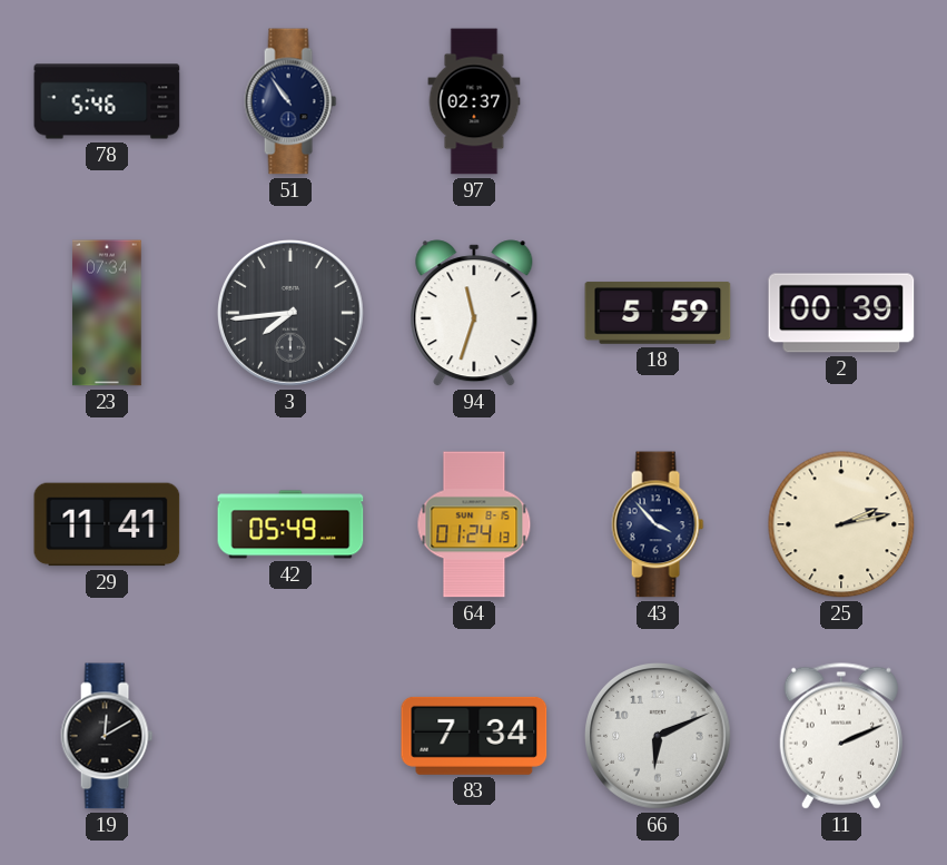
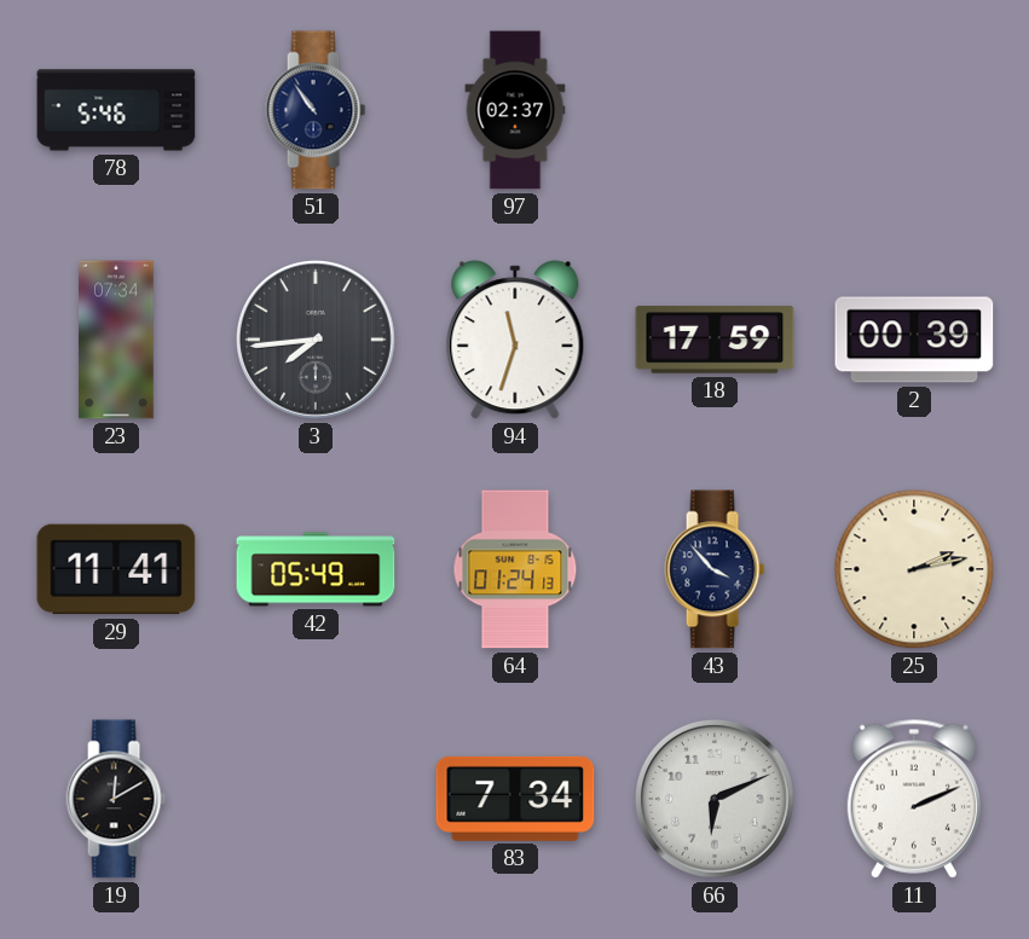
18: 5:59 -> 17:59
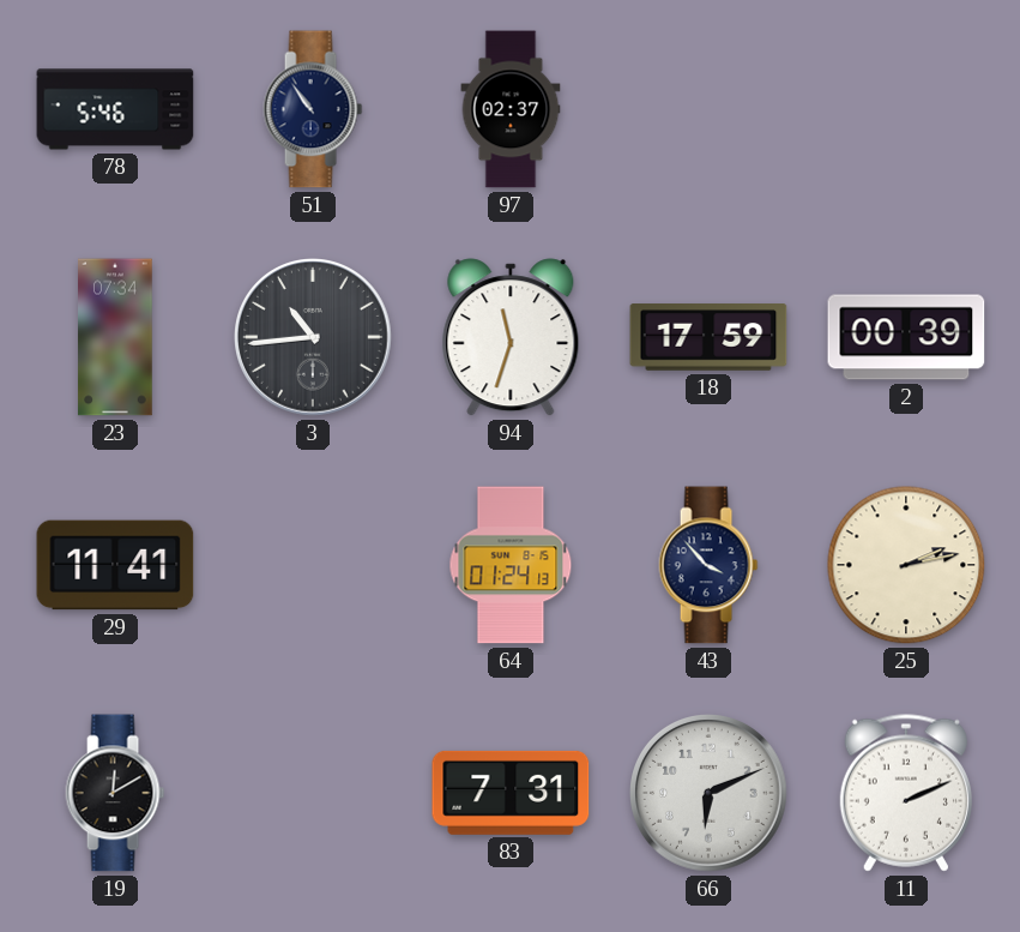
3: 7:44 -> 10:44
42: 05:49 -> none
83: 7:34 -> 7:31
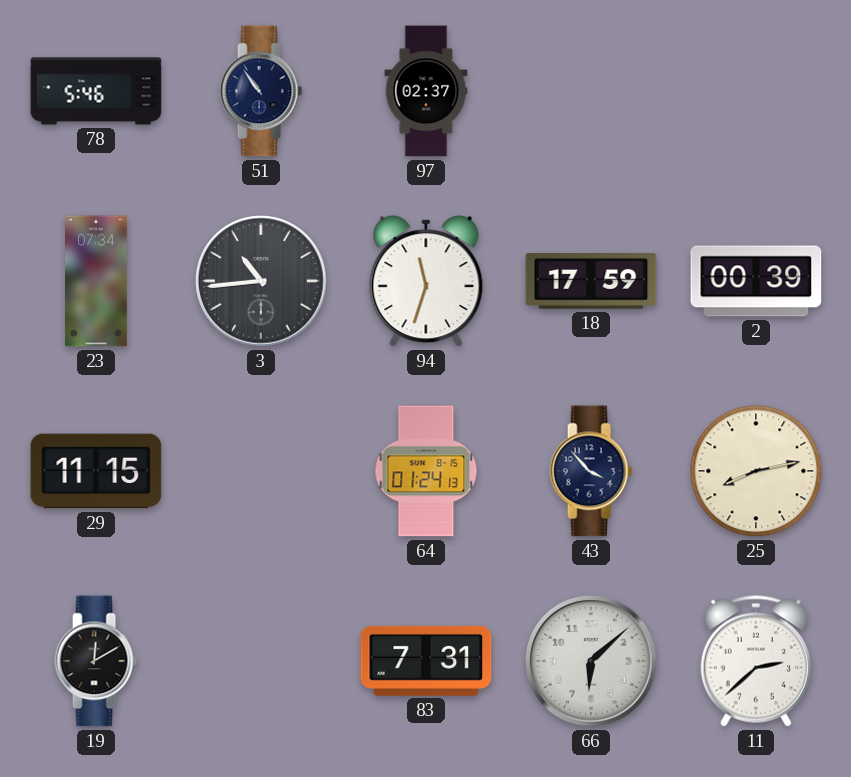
29: 11:41 -> 11:15
25: 2:13 -> 8:13
66: 6:11 -> 6:08
11: 2:11 -> 2:38
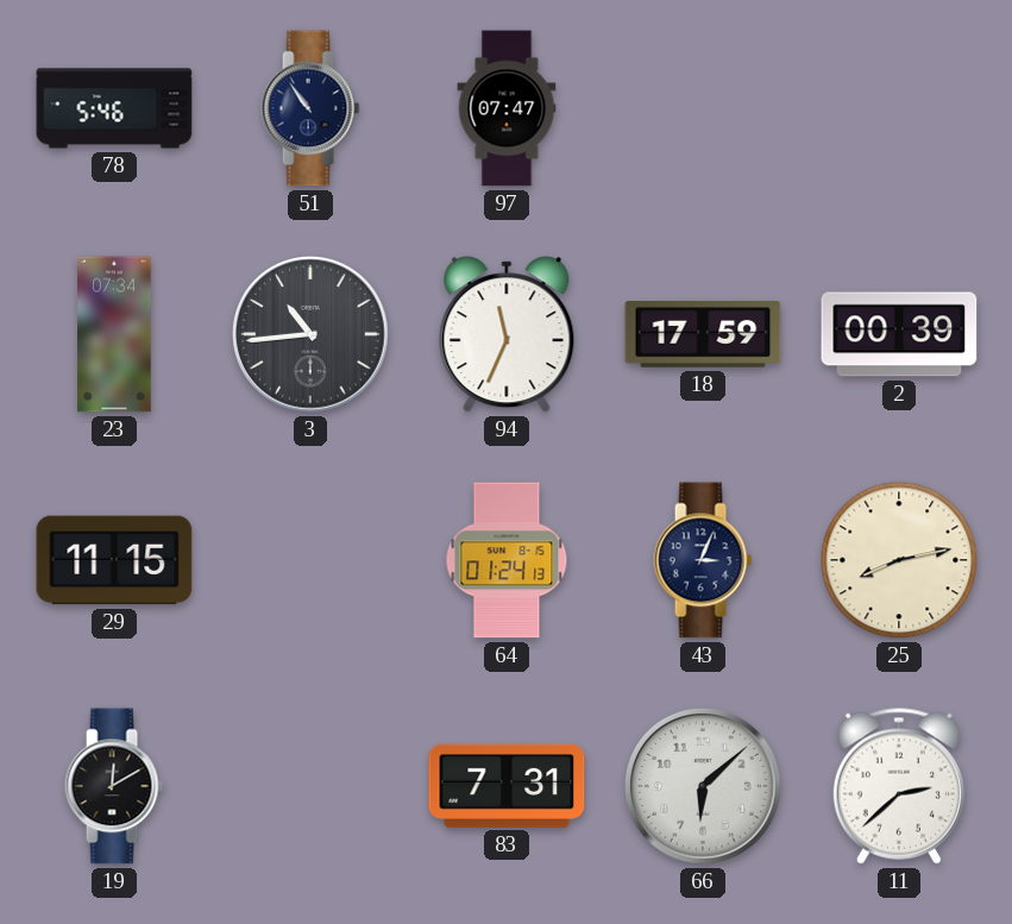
97: 02:37 -> 07:47
94: 11:33 -> 11:34
43: 3:53 -> 3:04
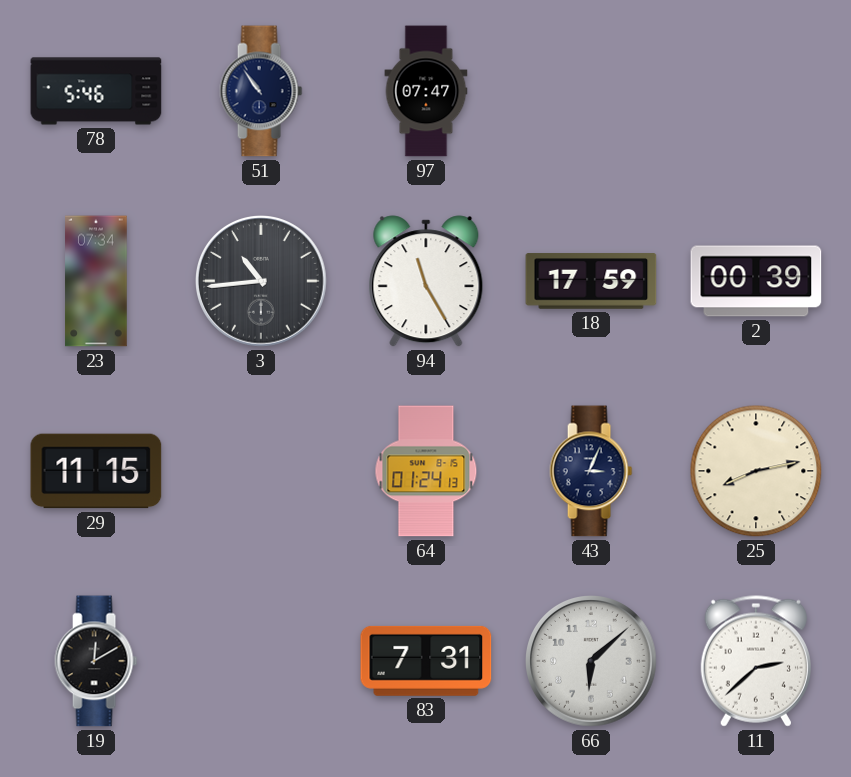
94: 11:34 -> 11:25
